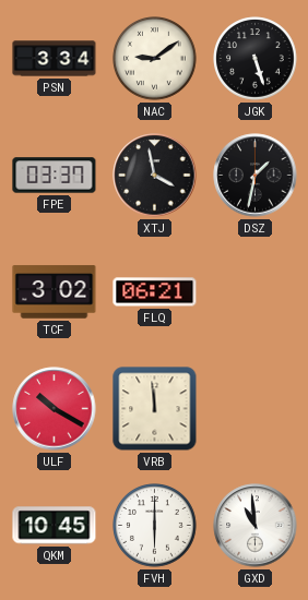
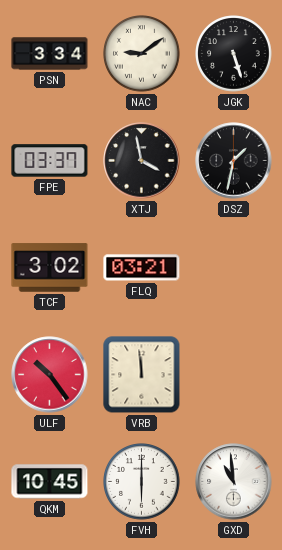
FLQ: 06:21 -> 03:21
ULF: 10:20 -> 10:24
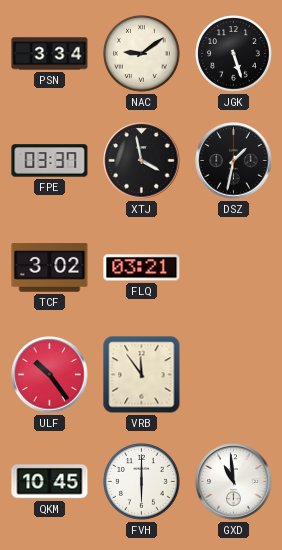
VRB: 11:59 -> 11:54
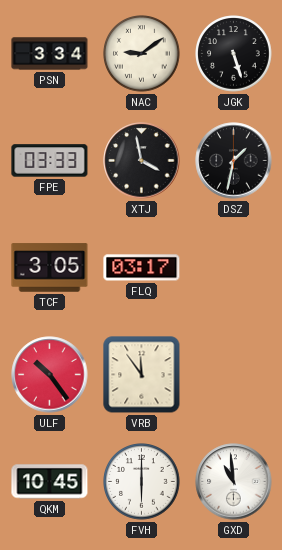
FPE: 03:37 -> 03:33
TCF: 3:02 -> 3:05
FLQ: 03:21 -> 03:17
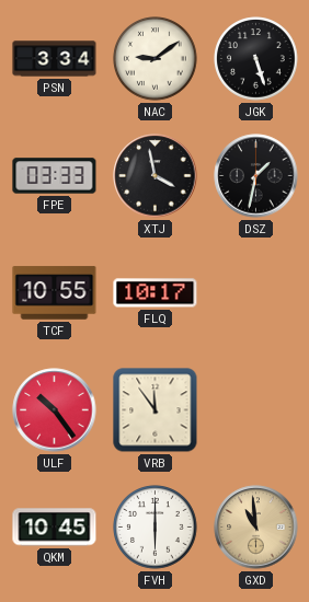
TCF: 3:05 -> 10:55
FLQ: 03:17 -> 10:17
GXD dial: white -> champagne
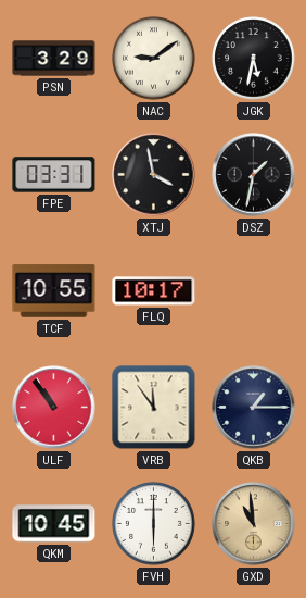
PSN: 3:34 -> 3:29
JGK: 5:27 -> 5:32
FPE: 03:33 -> 03:31
ULF: 10:24 -> 10:54
QKB: none -> 1:15
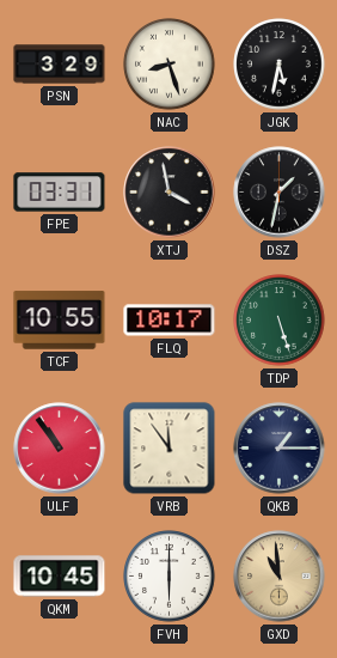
NAC: 9:09 -> 8:27
TDP: none -> 5:27
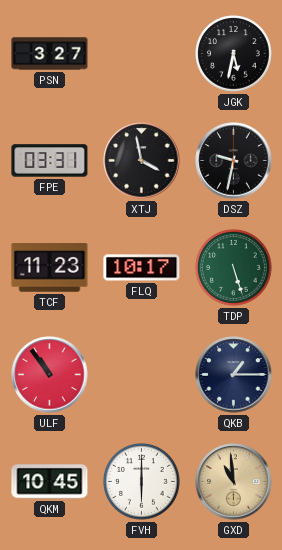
PSN: 3:29 -> 3:27
NAC: 8:27 -> none
DSZ: 1:32 -> 9:32
TCF: 10:55 -> 11:23
VRB: 11:54 -> none
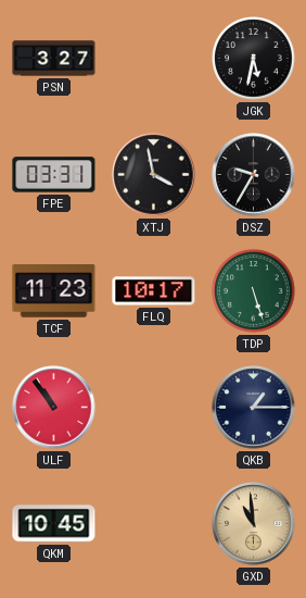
DSZ: 9:32 -> 9:35
FVH: 6:00 -> none
